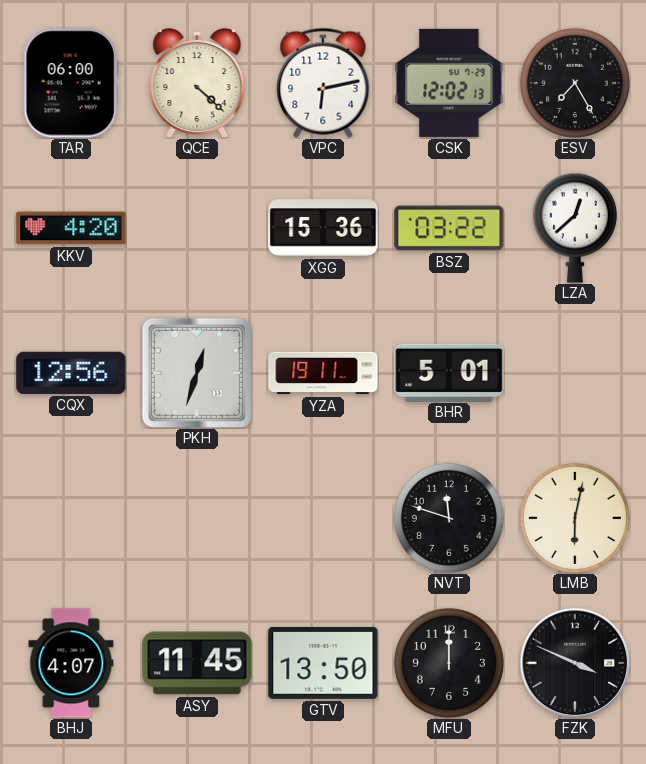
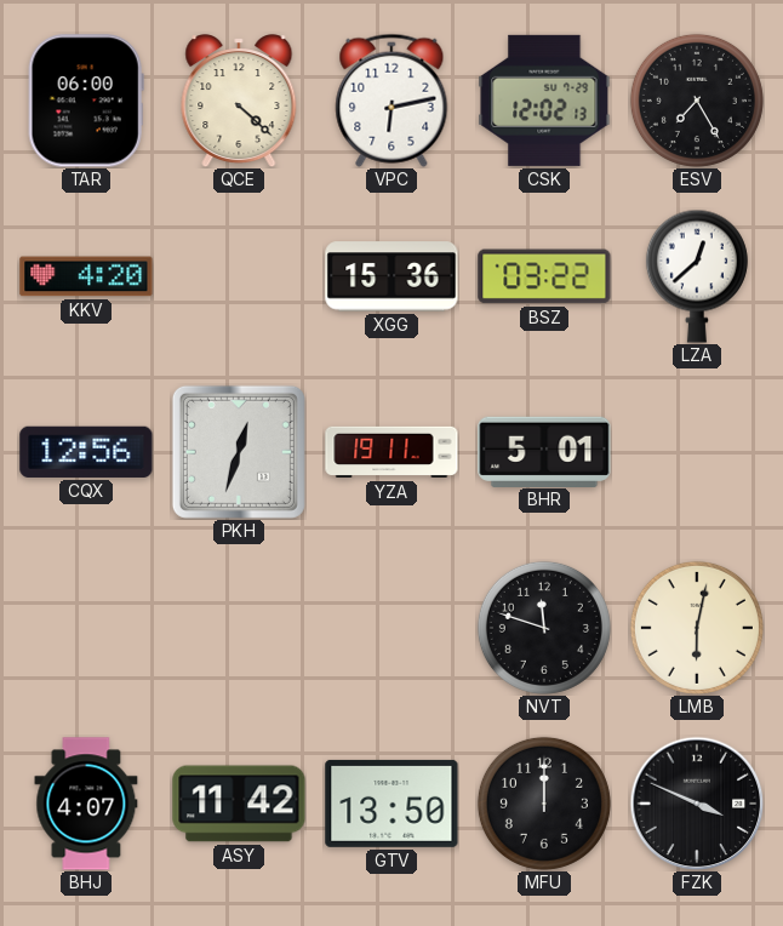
ASY: 11:45 -> 11:42
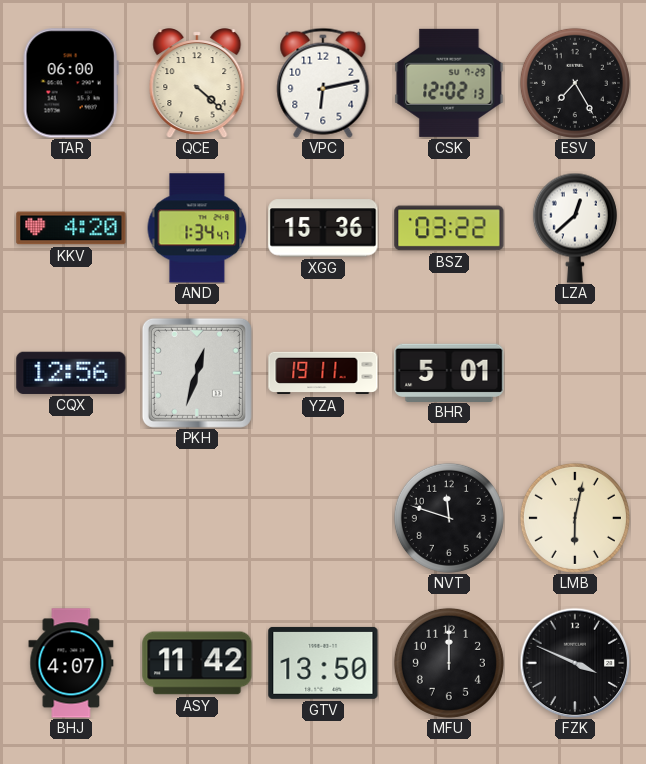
AND: none -> 1:34
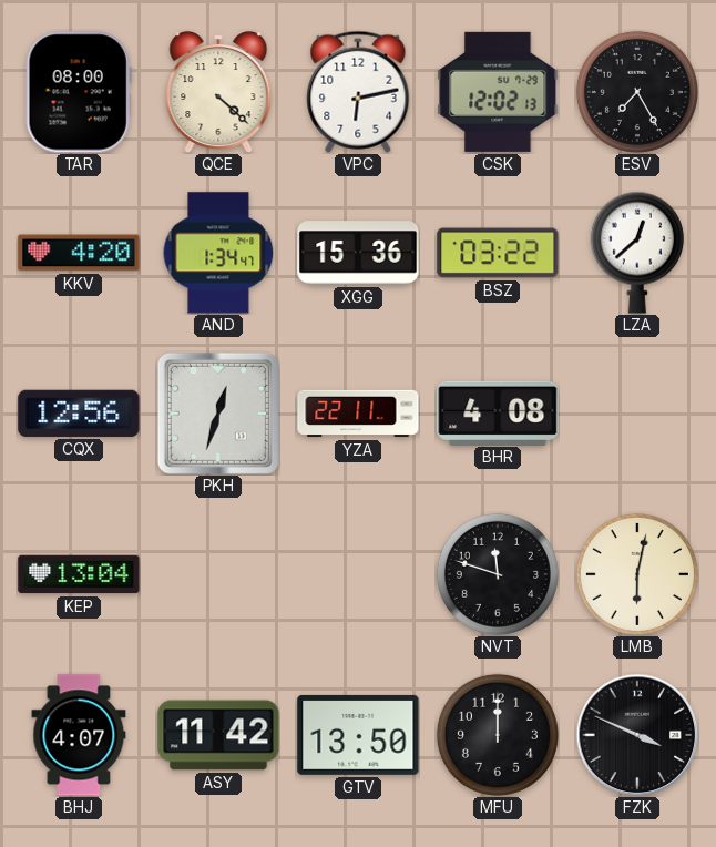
TAR: 06:00 -> 08:00
YZA: 19:11 -> 22:11
BHR: 5:01 -> 4:08
KEP: none -> 13:04
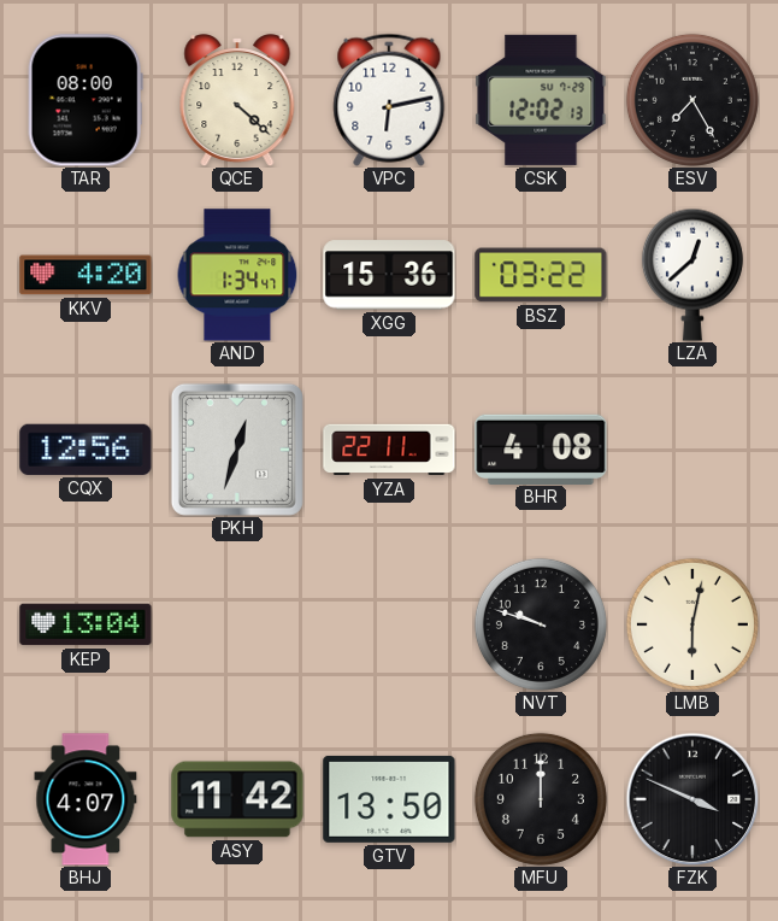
NVT: 11:48 -> 9:48
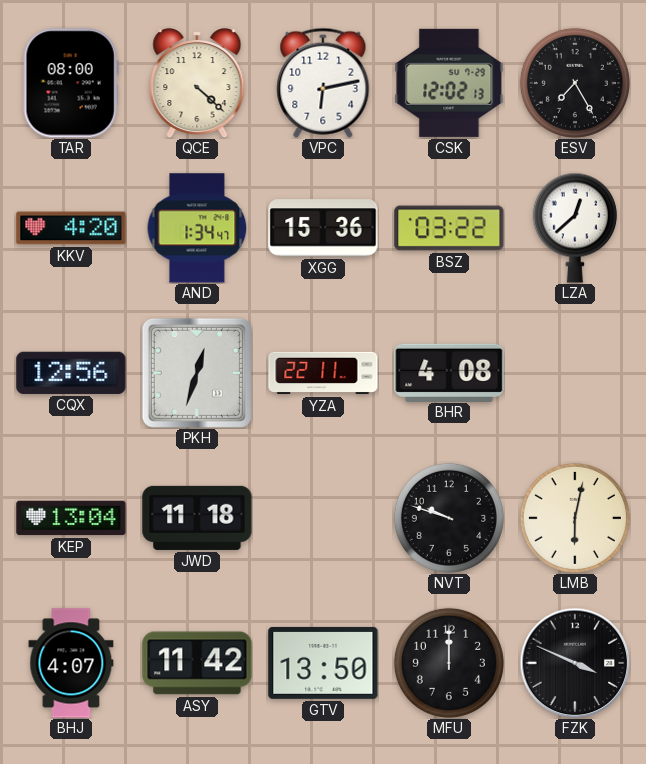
JWD: none -> 11:18
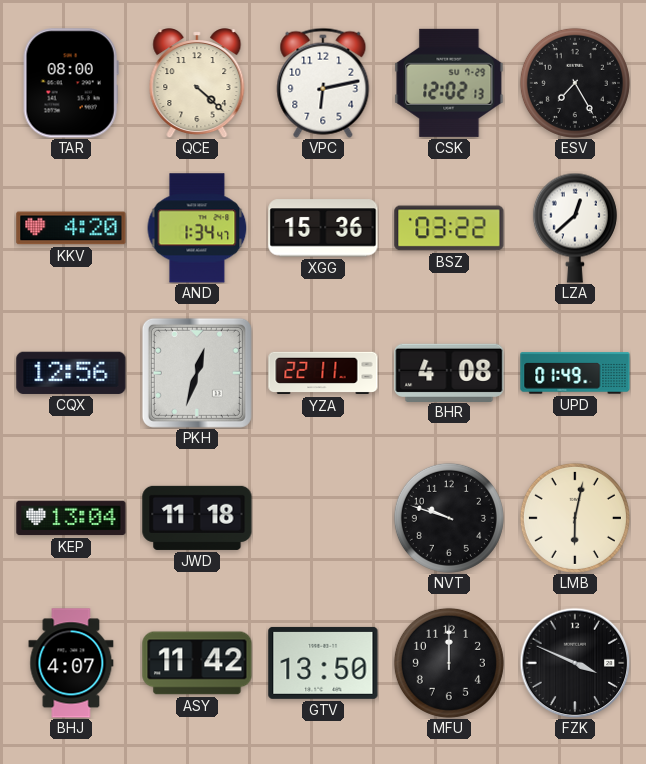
UPD: none -> 01:49
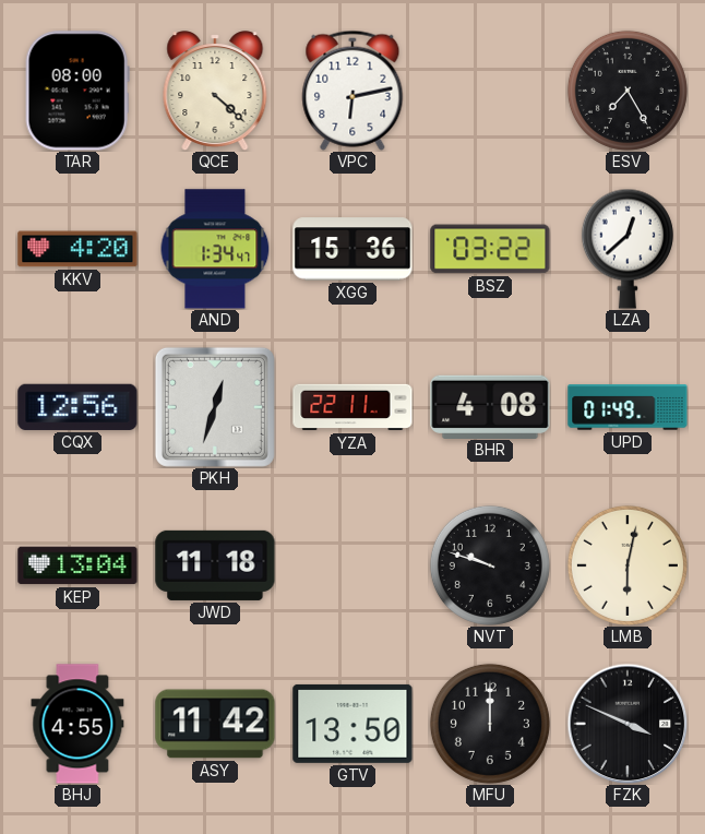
CSK: 12:02 -> none
BHJ: 4:07 -> 4:55
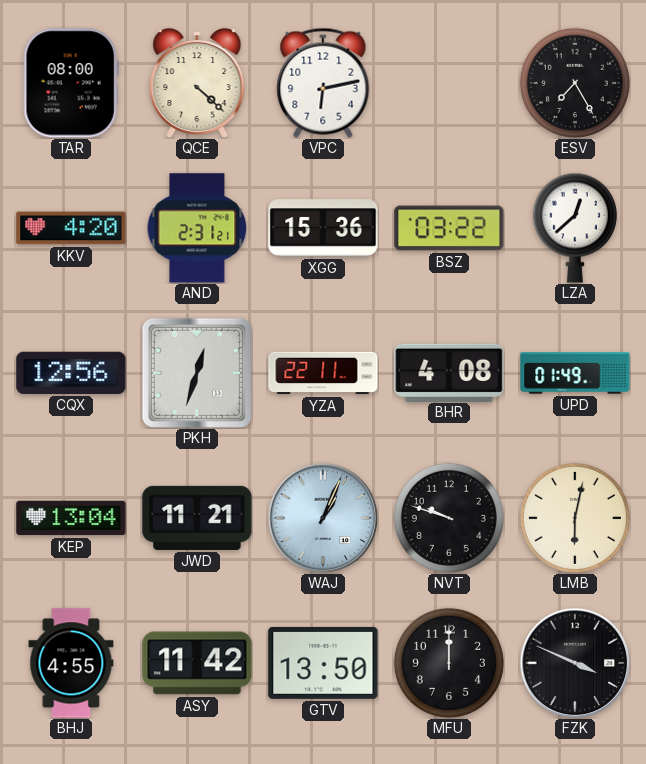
AND: 1:34 -> 2:31
JWD: 11:18 -> 11:21
WAJ: none -> 1:04
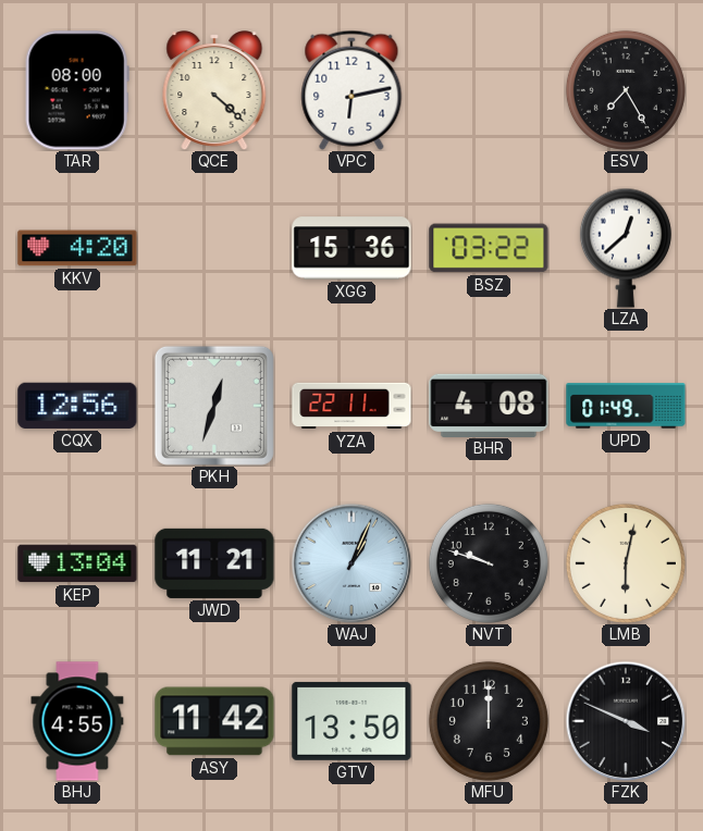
AND: 2:31 -> none
